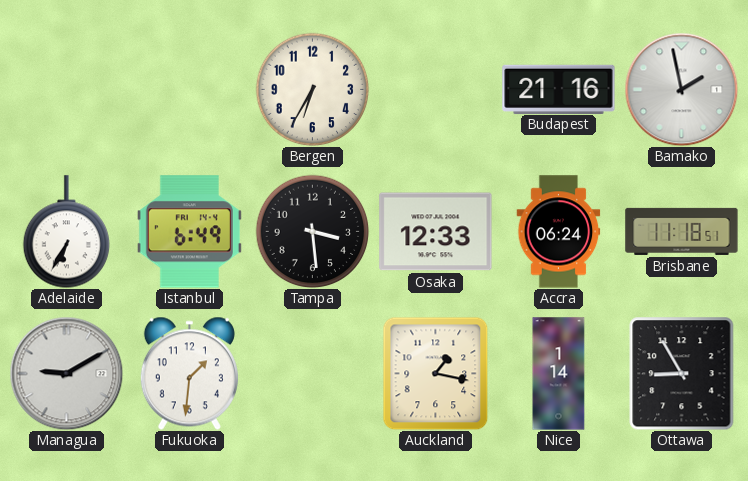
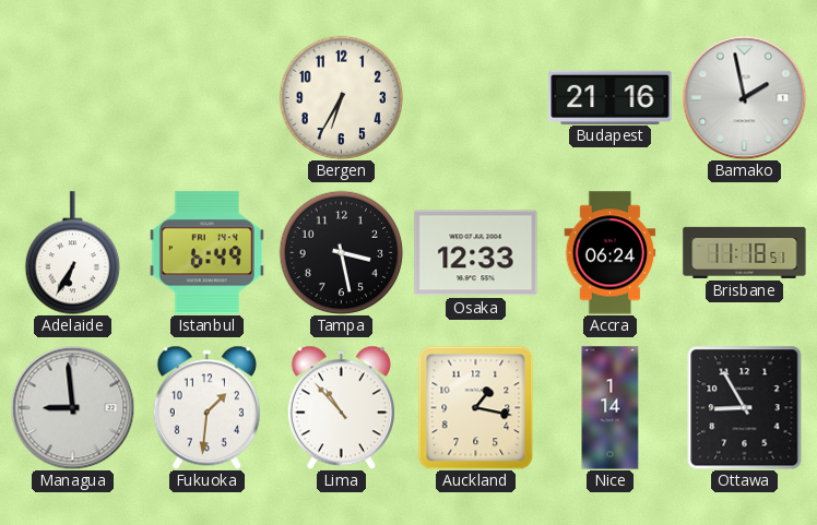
Tampa: 3:29 -> 3:28
Managua: 9:10 -> 8:59
Lima: none -> 10:53
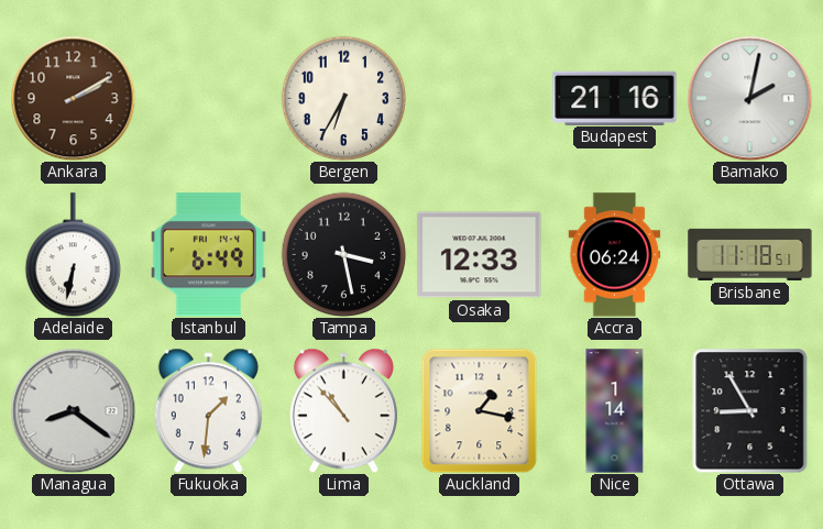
Ankara: none -> 2:10
Bamako: 1:58 -> 2:02
Adelaide: 6:35 -> 6:32
Managua: 8:59 -> 8:21
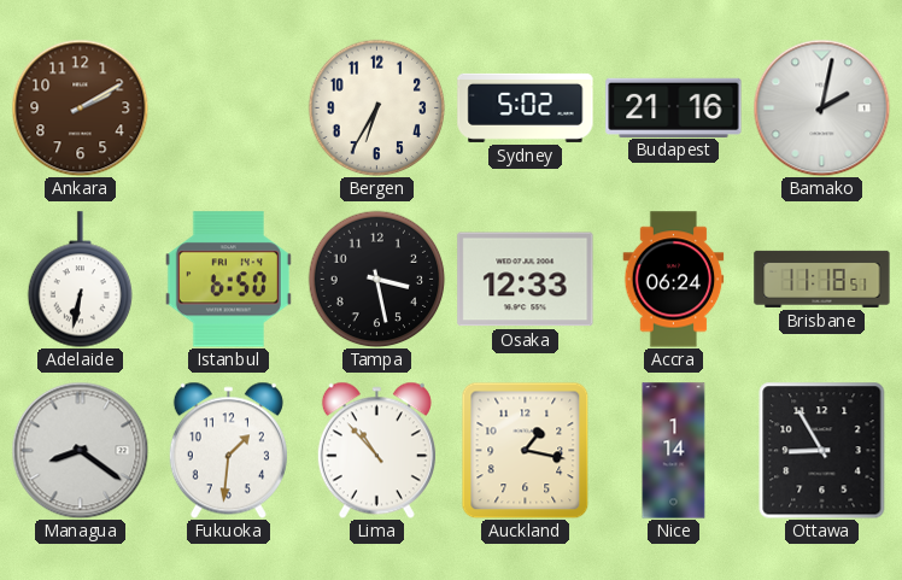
Sydney: none -> 5:02
Istanbul: 6:49 -> 6:50
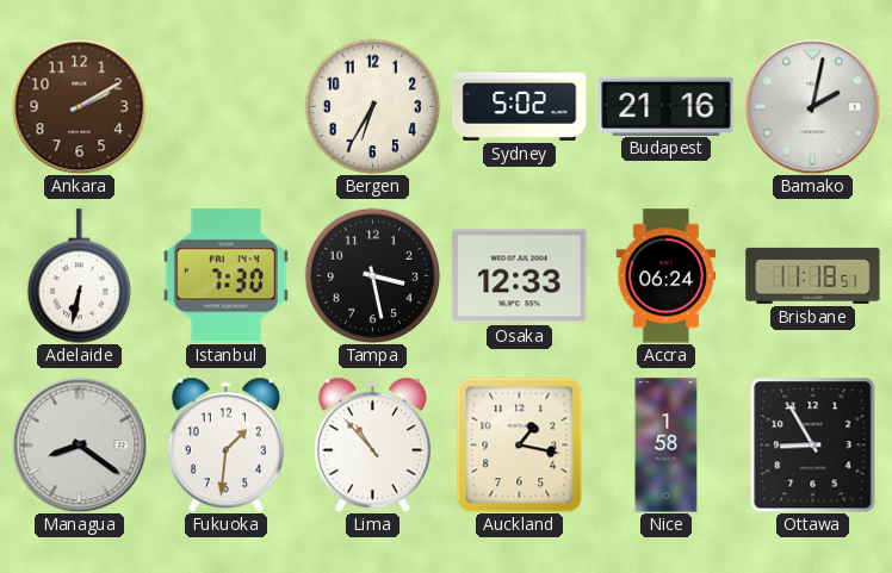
Istanbul: 6:50 -> 7:30
Nice: 1:14 -> 1:58
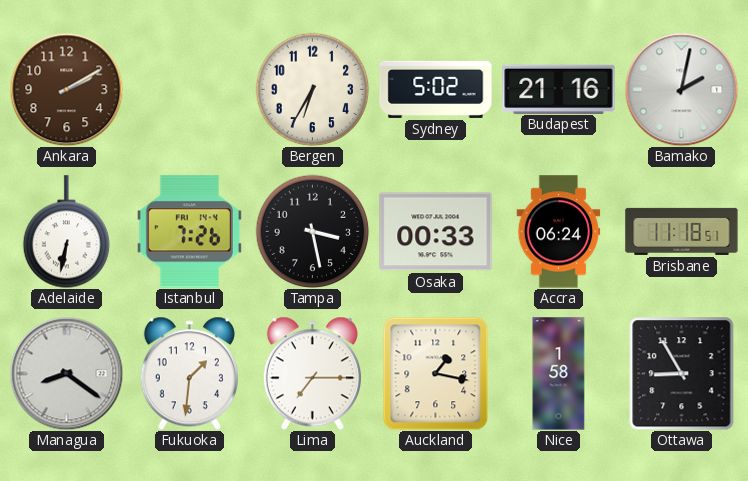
Istanbul: 7:30 -> 7:26
Osaka: 12:33 -> 00:33
Lima: 10:53 -> 7:15
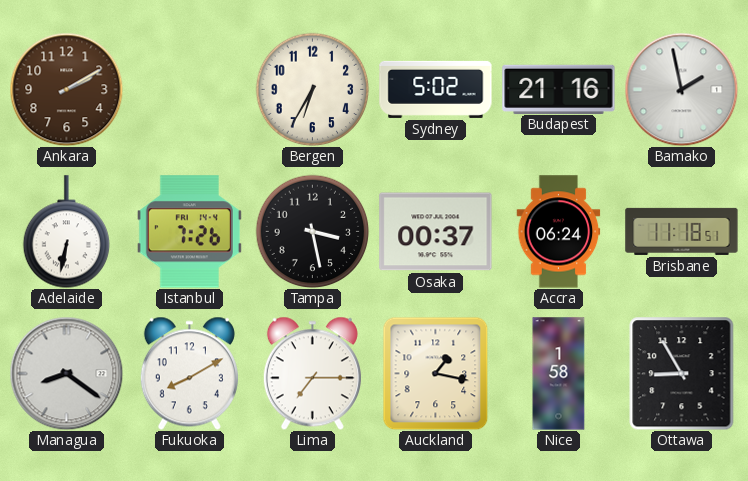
Bamako: 2:02 -> 1:58
Osaka: 00:33 -> 00:37
Fukuoka: 1:31 -> 8:10
